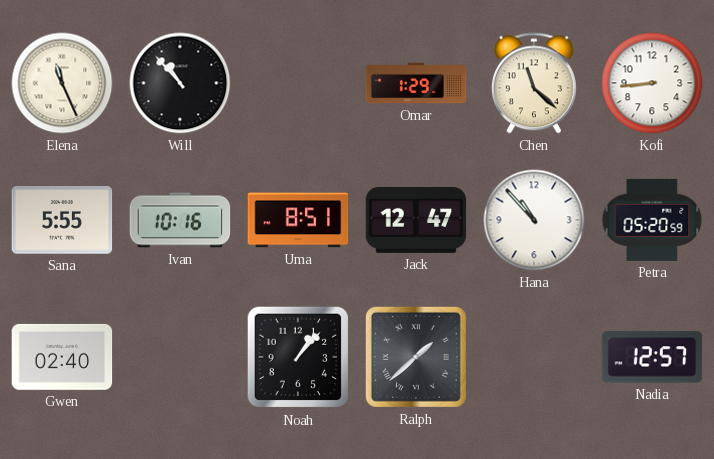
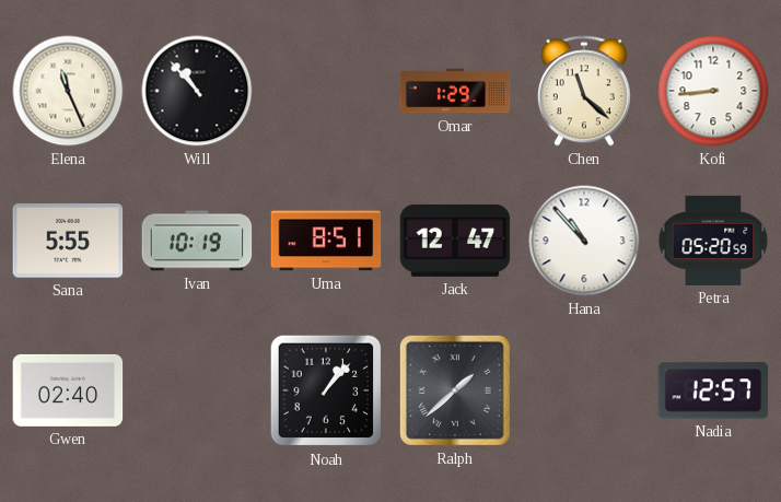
Ivan: 10:16 -> 10:19
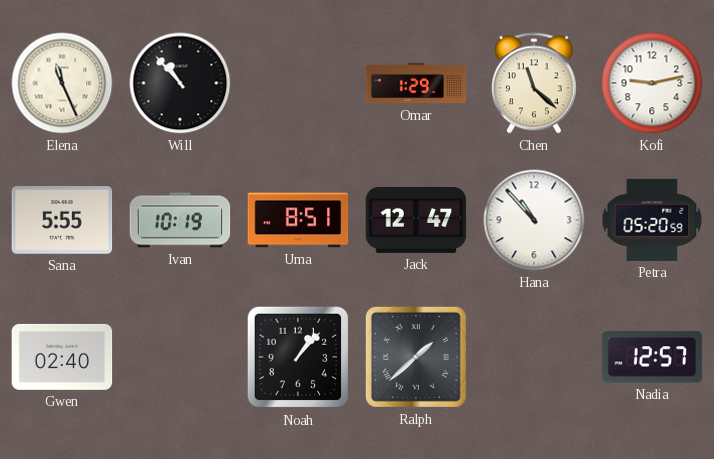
Kofi: 8:44 -> 9:13
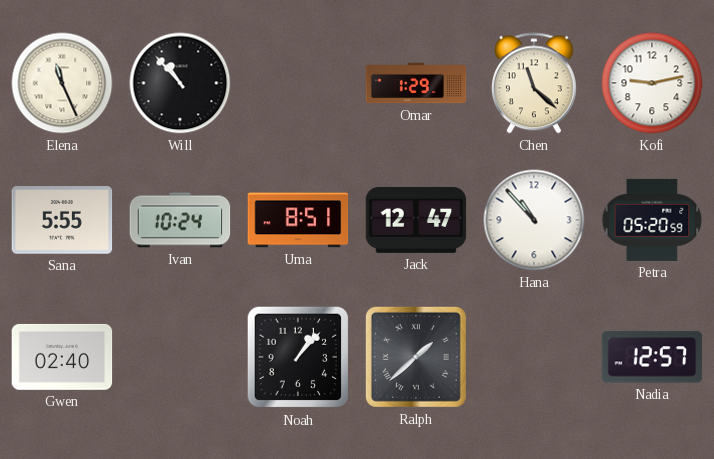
Ivan: 10:19 -> 10:24
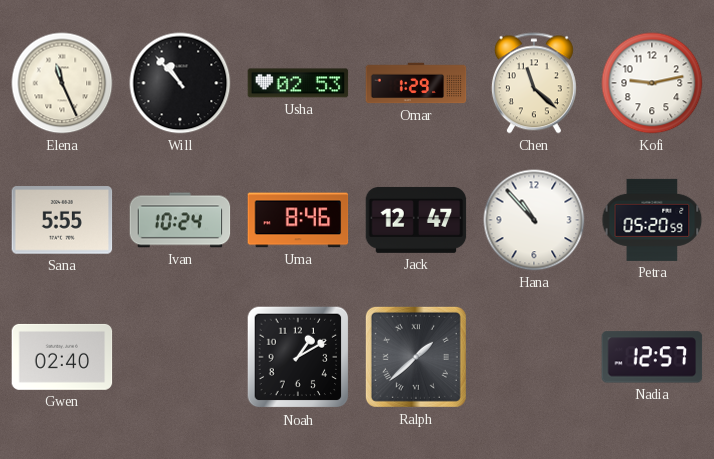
Usha: none -> 02:53
Uma: 8:51 -> 8:46
Noah: 1:07 -> 1:10
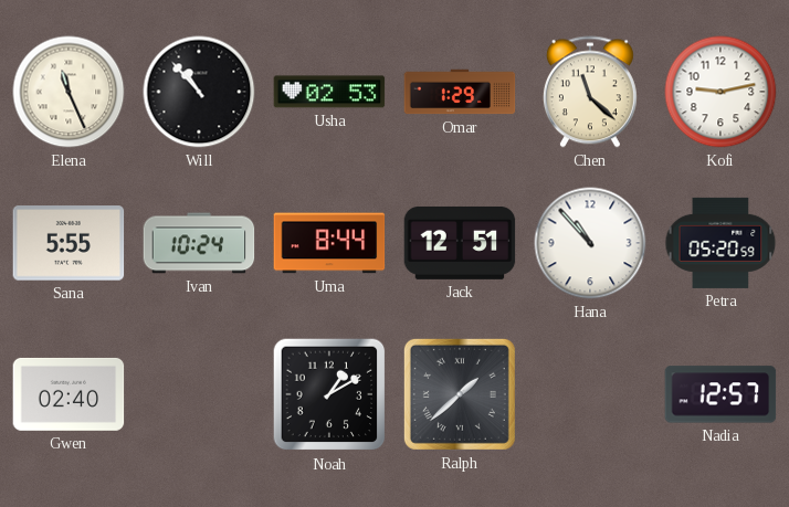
Uma: 8:46 -> 8:44
Jack: 12:47 -> 12:51
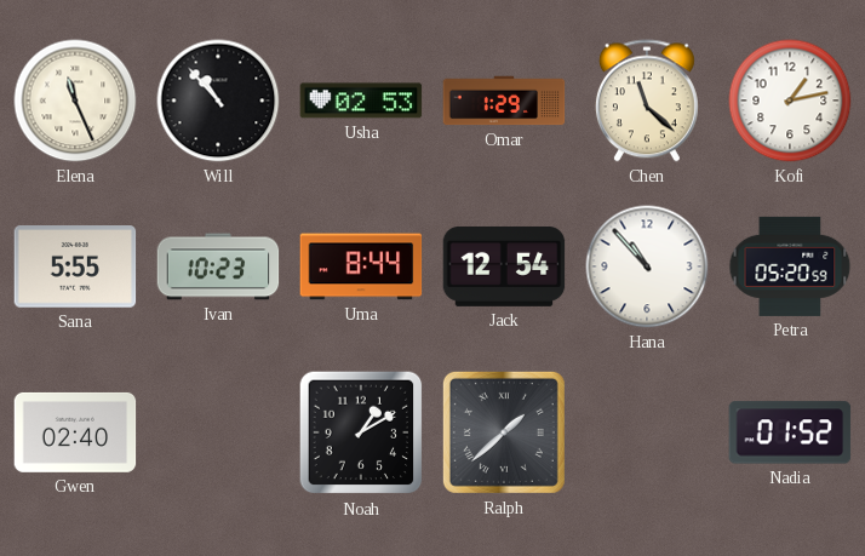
Kofi: 9:13 -> 1:13
Ivan: 10:24 -> 10:23
Jack: 12:51 -> 12:54
Nadia: 12:57 -> 01:52
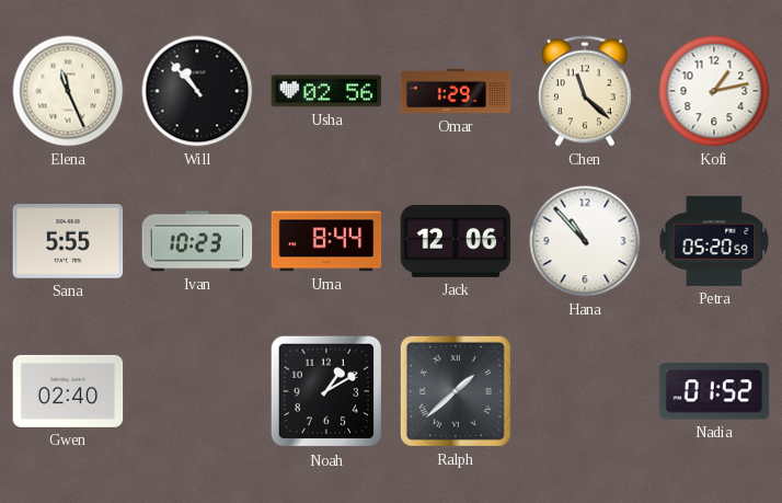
Usha: 02:53 -> 02:56
Jack: 12:54 -> 12:06
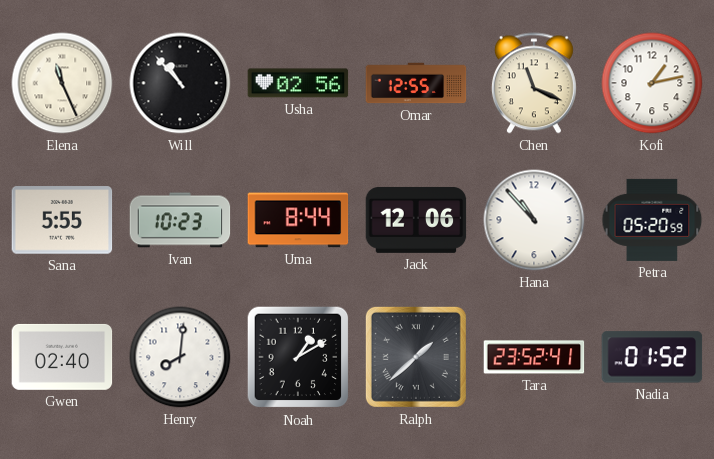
Omar: 1:29 -> 12:55
Chen: 11:22 -> 11:19
Henry: none -> 8:01
Tara: none -> 23:52
